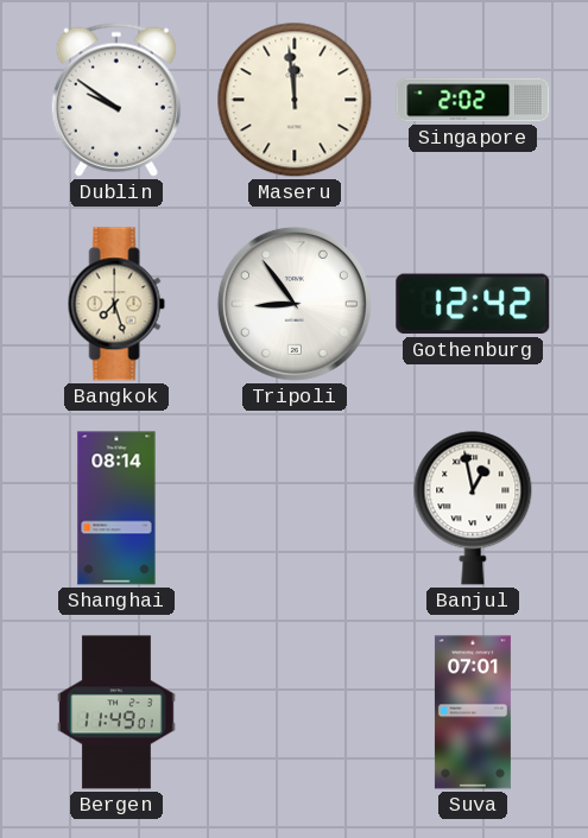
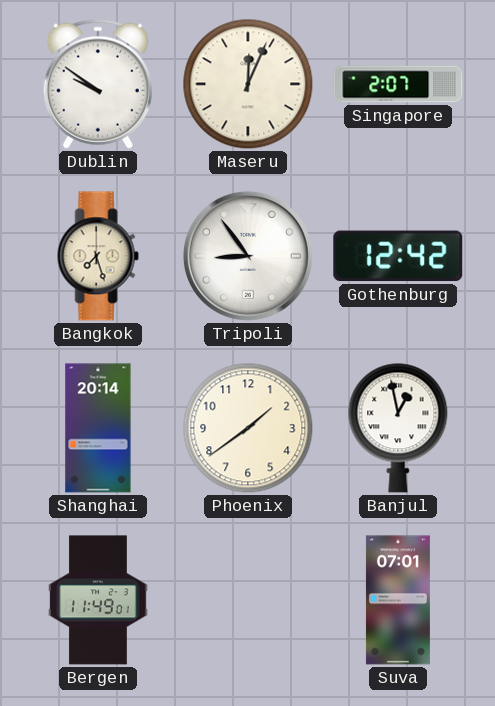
Maseru: 11:59 -> 12:04
Singapore: 2:02 -> 2:07
Shanghai: 08:14 -> 20:14
Phoenix: none -> 1:39
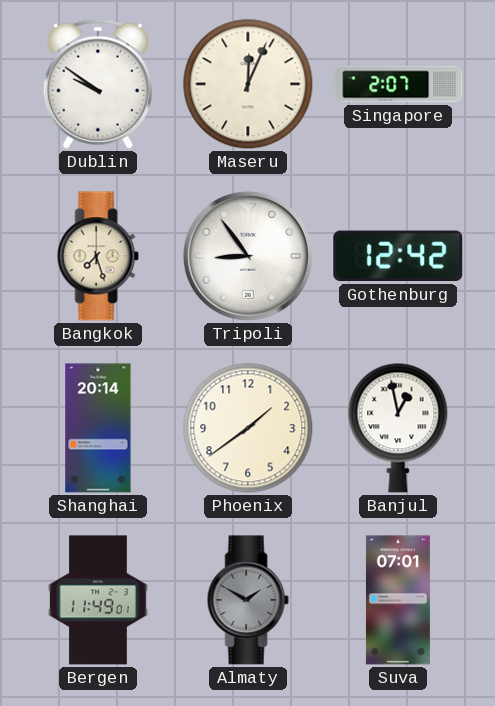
Almaty: none -> 1:50
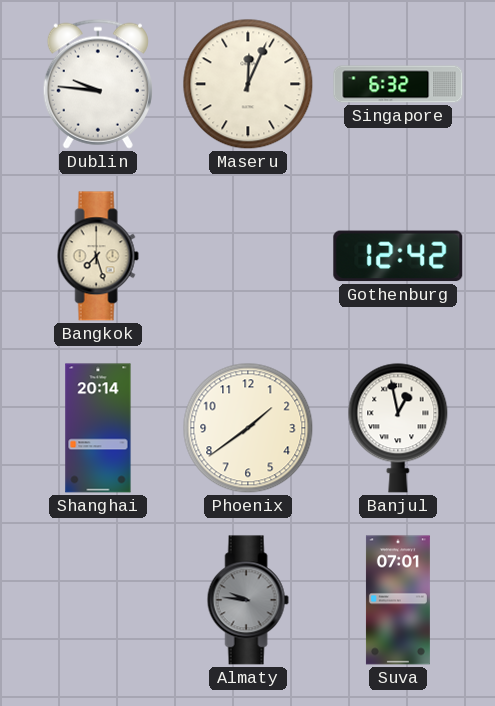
Dublin: 9:51 -> 9:46
Singapore: 2:07 -> 6:32
Tripoli: 8:54 -> none
Bergen: 11:49 -> none
Almaty: 1:50 -> 9:46
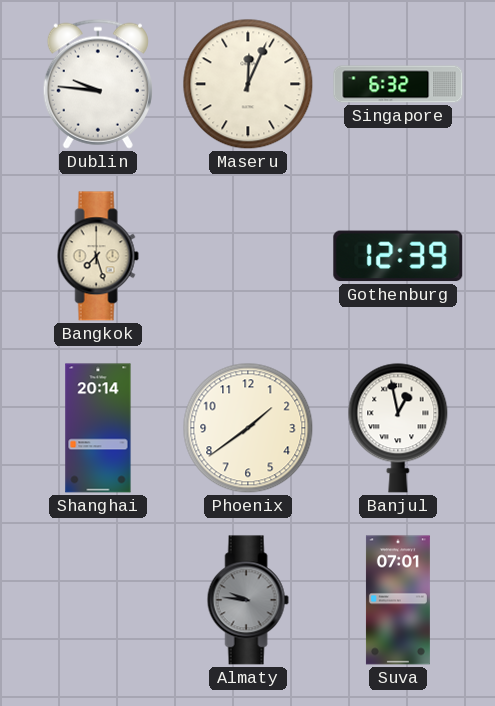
Gothenburg: 12:42 -> 12:39
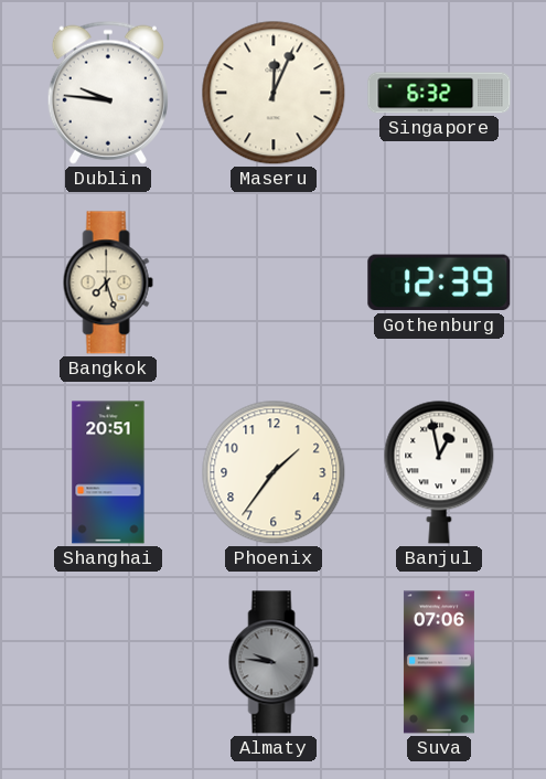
Shanghai: 20:14 -> 20:51
Phoenix: 1:39 -> 1:36
Suva: 07:01 -> 07:06
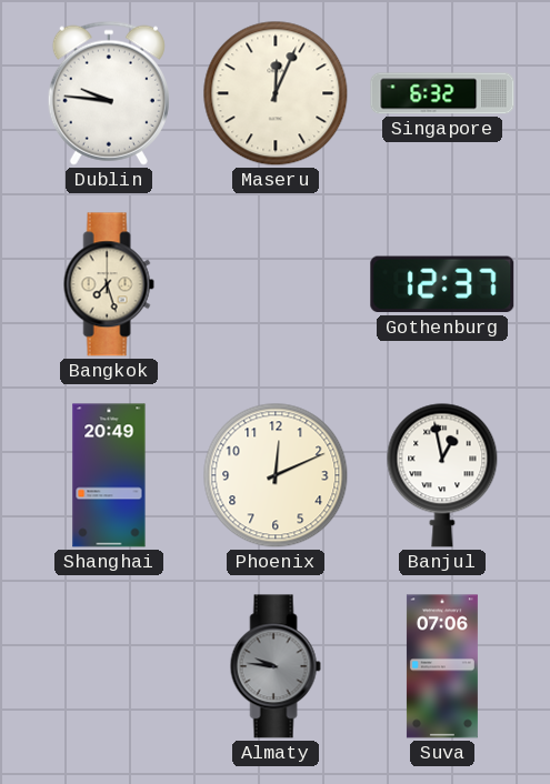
Gothenburg: 12:39 -> 12:37
Shanghai: 20:51 -> 20:49
Phoenix: 1:36 -> 12:11
